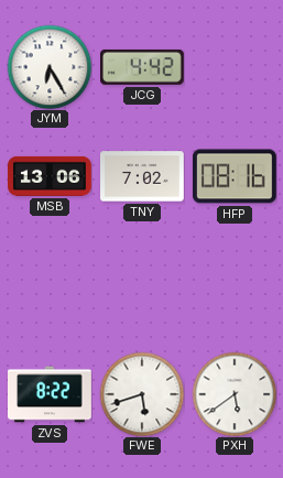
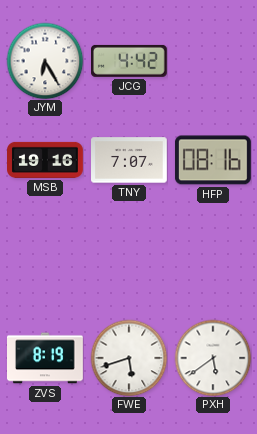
MSB: 13:06 -> 19:16
TNY: 7:02 -> 7:07
ZVS: 8:22 -> 8:19
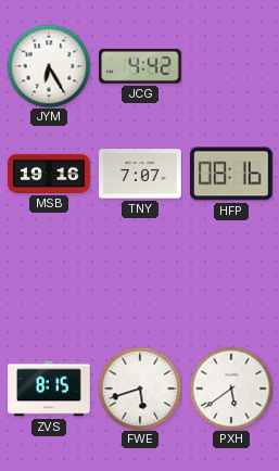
ZVS: 8:19 -> 8:15
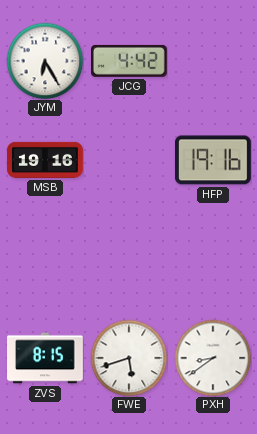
TNY: 7:07 -> none
HFP: 08:16 -> 19:16
PXH: 5:39 -> 8:39
